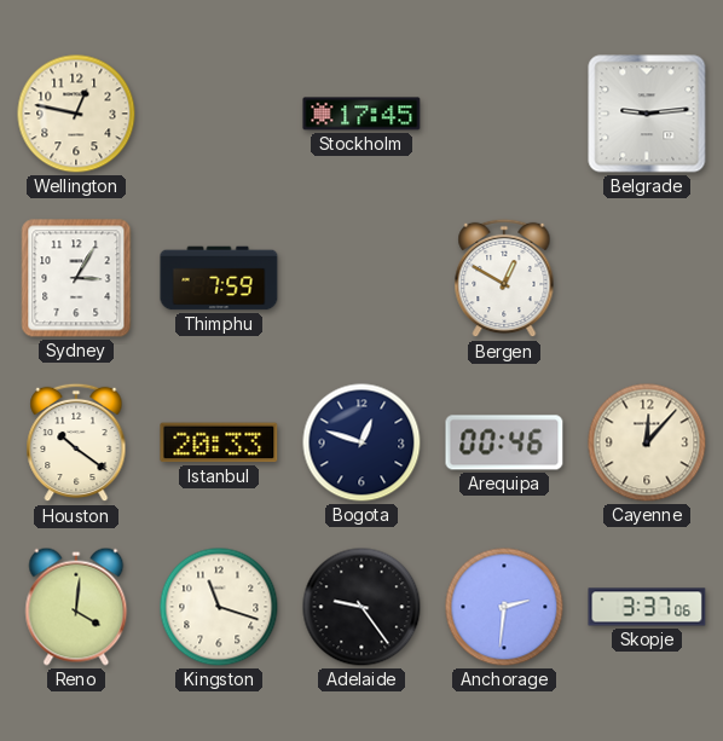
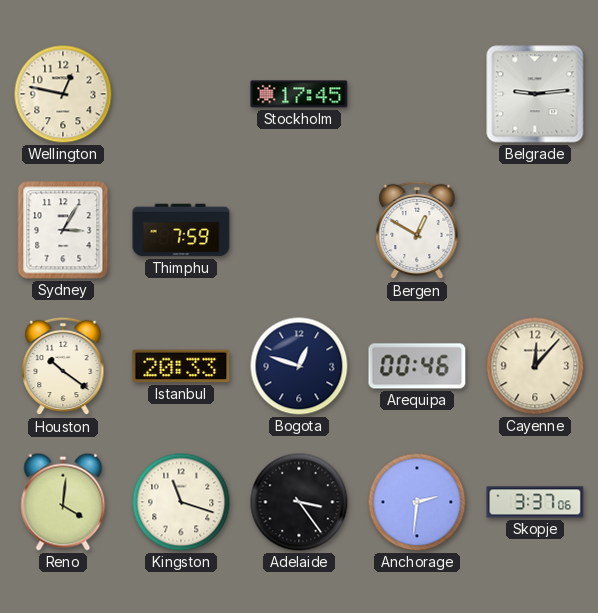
Adelaide: 9:24 -> 3:24
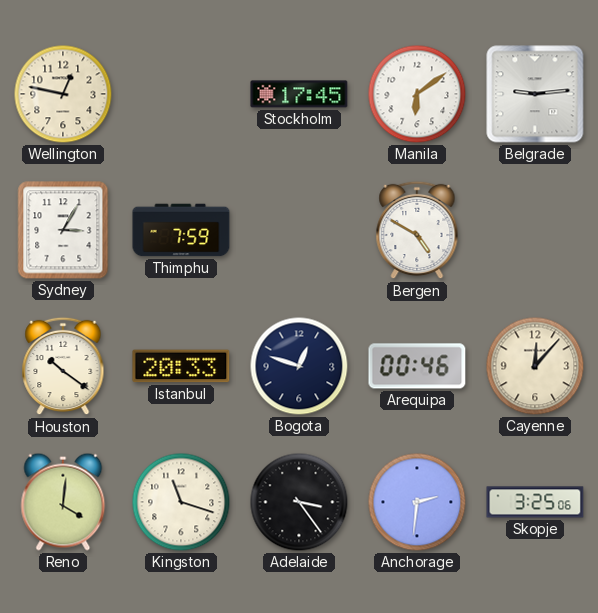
Manila: none -> 6:09
Bergen: 12:50 -> 4:50
Skopje: 3:37 -> 3:25
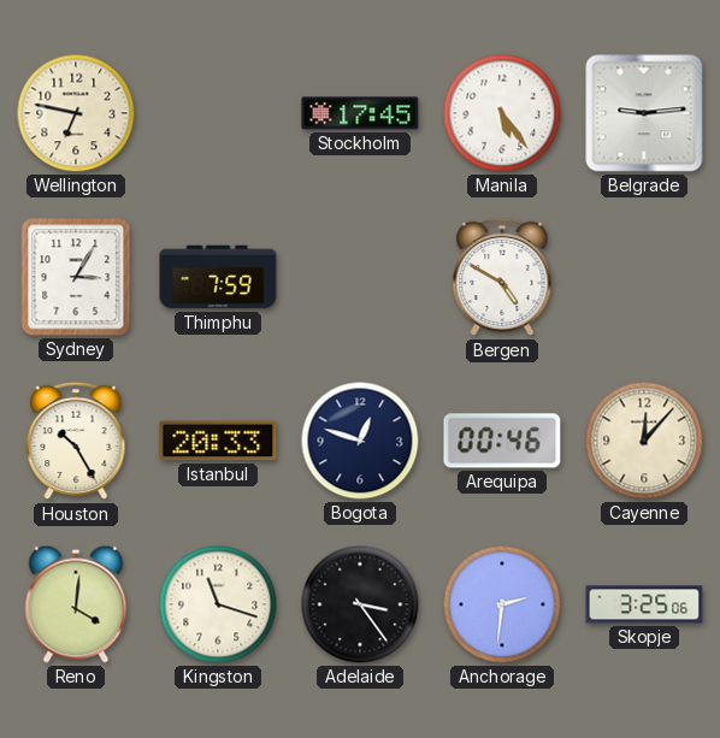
Wellington: 12:47 -> 6:47
Manila: 6:09 -> 5:24
Houston: 10:21 -> 10:25
